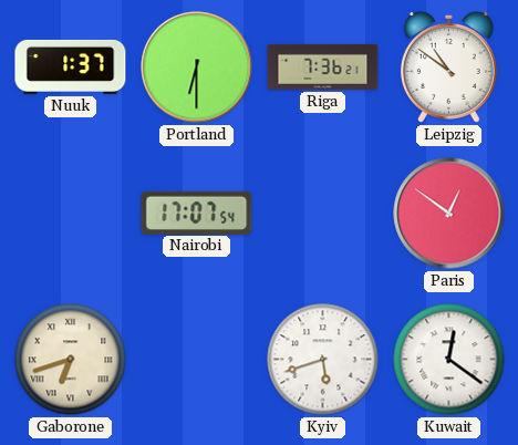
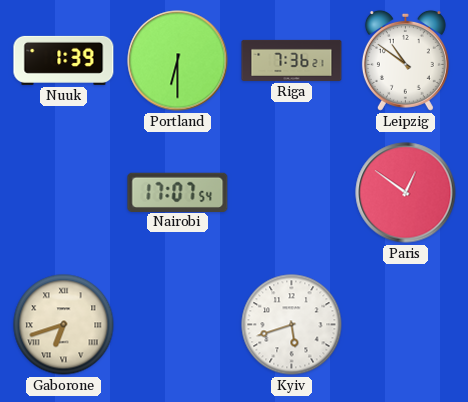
Nuuk: 1:37 -> 1:39
Kuwait: 12:21 -> none
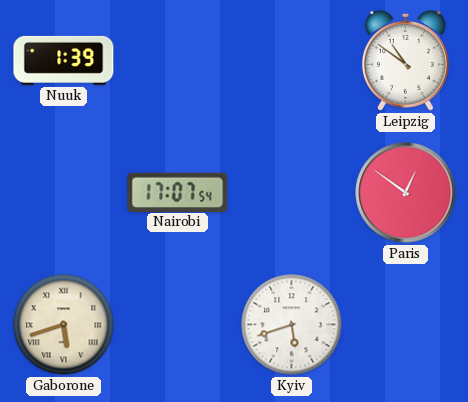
Portland: 6:30 -> none
Riga: 7:36 -> none
Gaborone: 6:42 -> 5:42
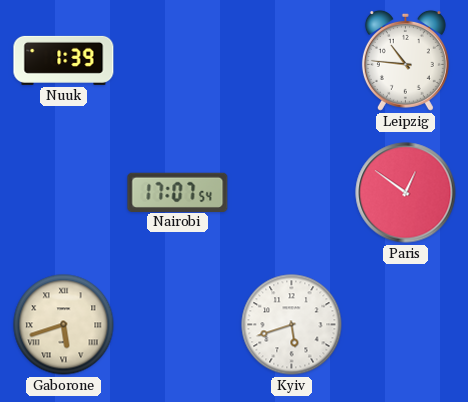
Leipzig: 10:51 -> 10:46
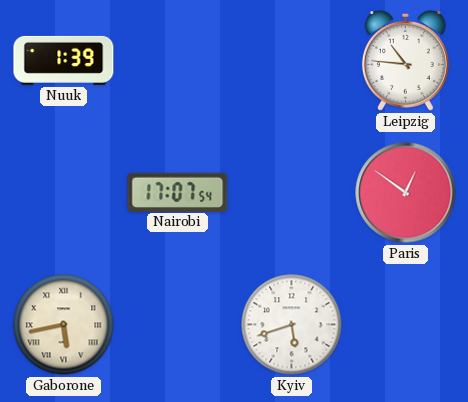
Gaborone: 5:42 -> 5:43
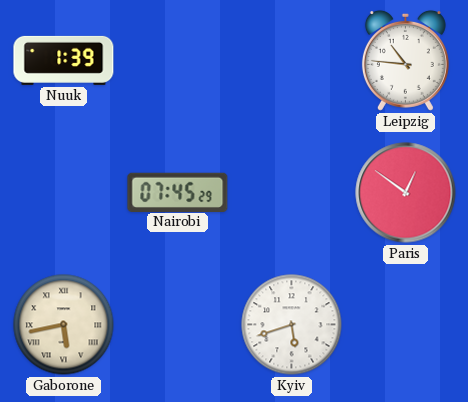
Nairobi: 17:07 -> 07:45
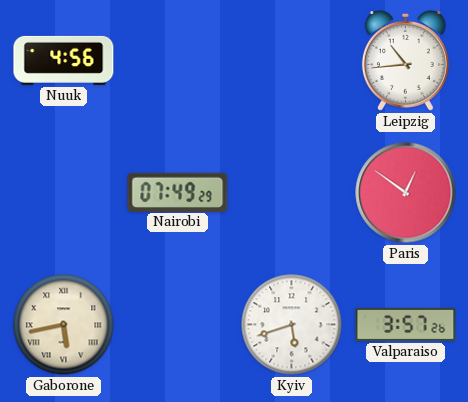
Nuuk: 1:39 -> 4:56
Leipzig: 10:46 -> 10:44
Nairobi: 07:45 -> 07:49
Valparaiso: none -> 3:57
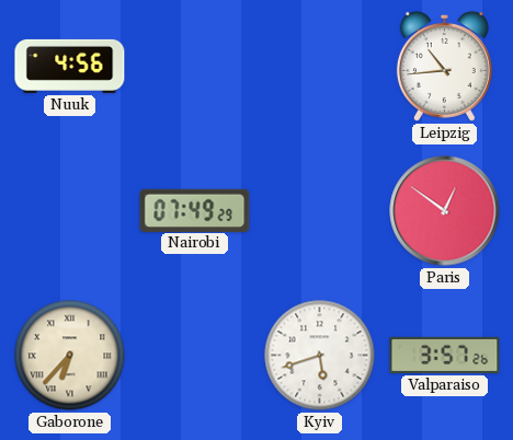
Gaborone: 5:43 -> 6:37
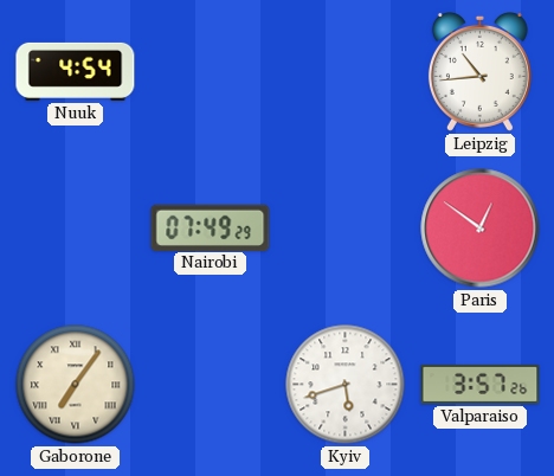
Nuuk: 4:56 -> 4:54
Gaborone: 6:37 -> 7:06
